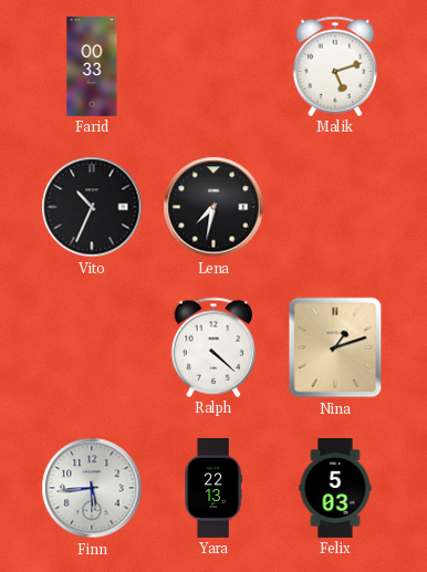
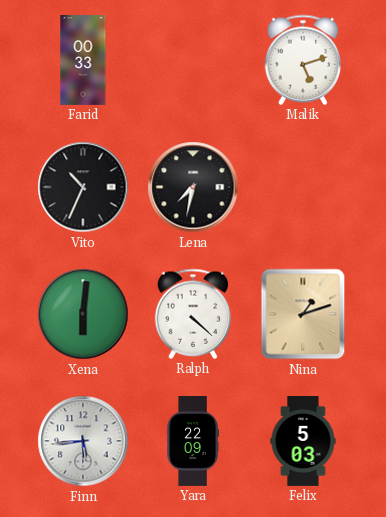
Xena: none -> 6:01
Yara: 22:13 -> 22:09
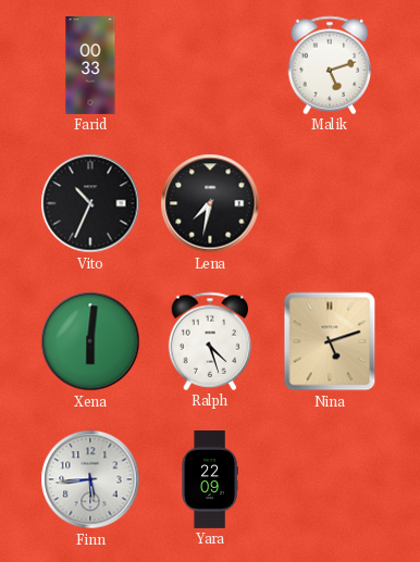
Ralph: 4:22 -> 4:27
Nina: 1:12 -> 5:12
Felix: 5:03 -> none
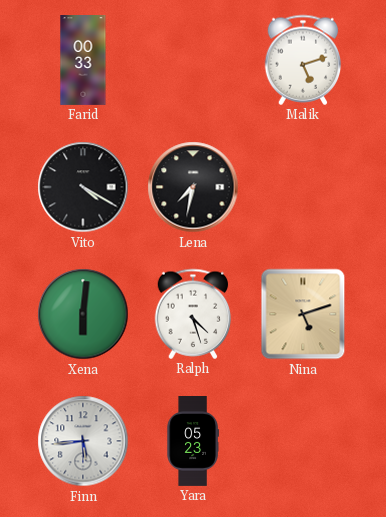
Vito: 10:34 -> 4:20
Yara: 22:09 -> 05:23
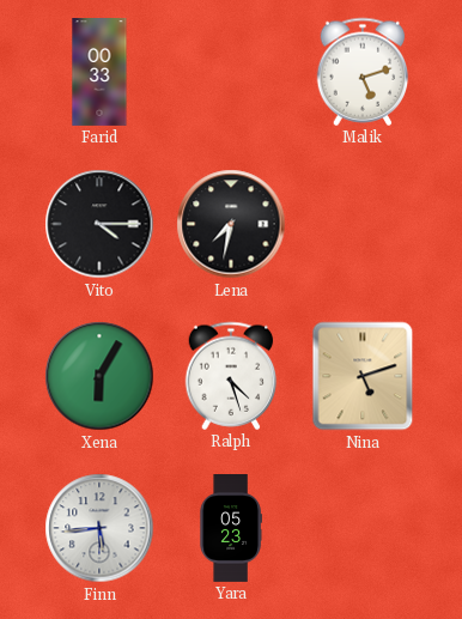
Vito: 4:20 -> 4:15
Xena: 6:01 -> 6:05
